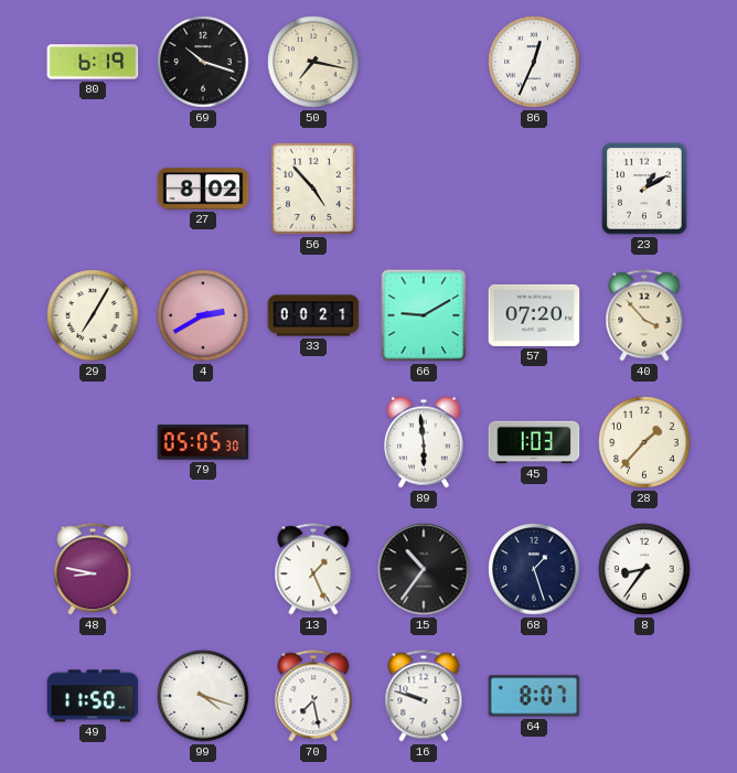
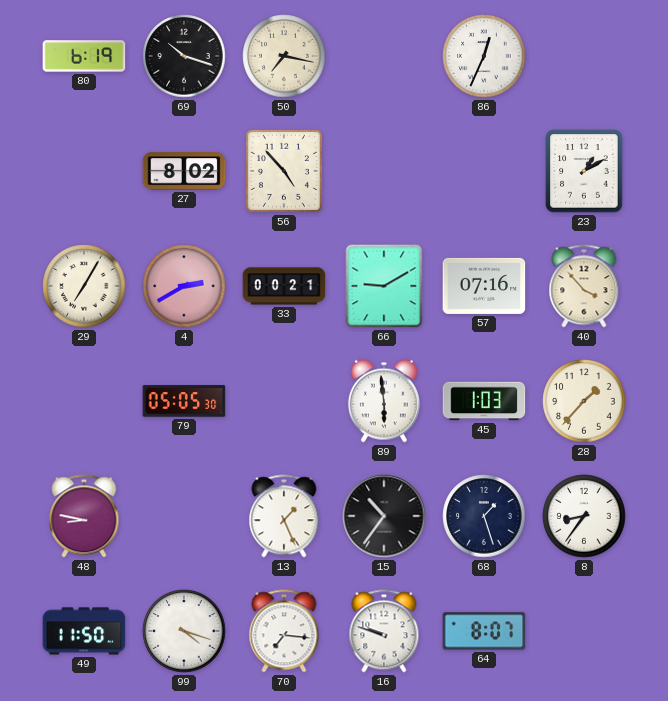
57: 07:20 -> 07:16
70: 7:28 -> 7:16
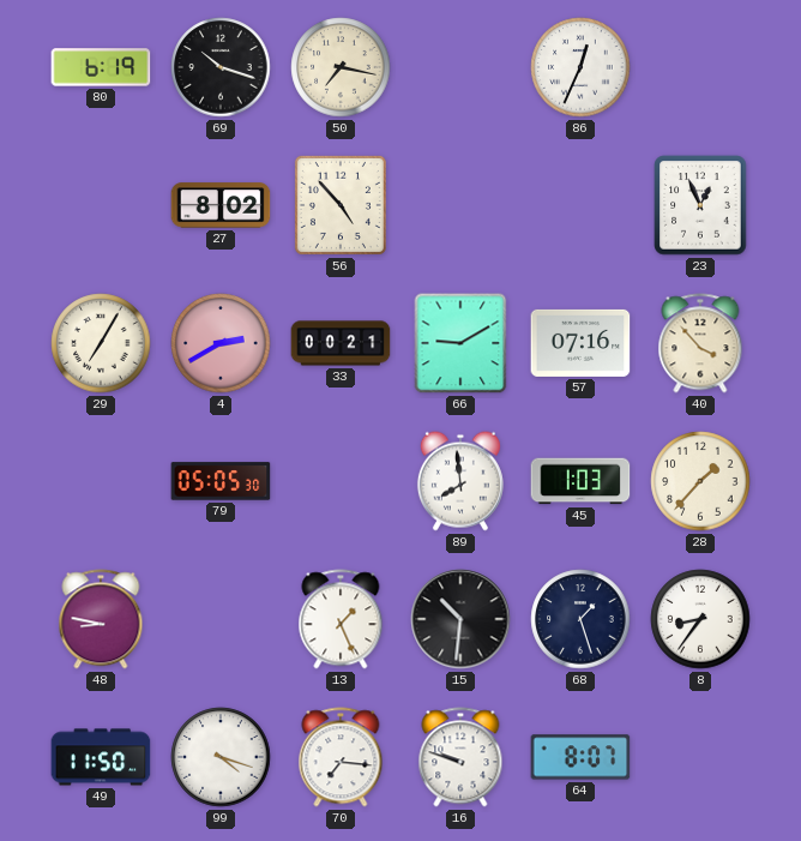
23: 1:10 -> 12:56
89: 5:59 -> 7:59
15: 10:36 -> 10:31
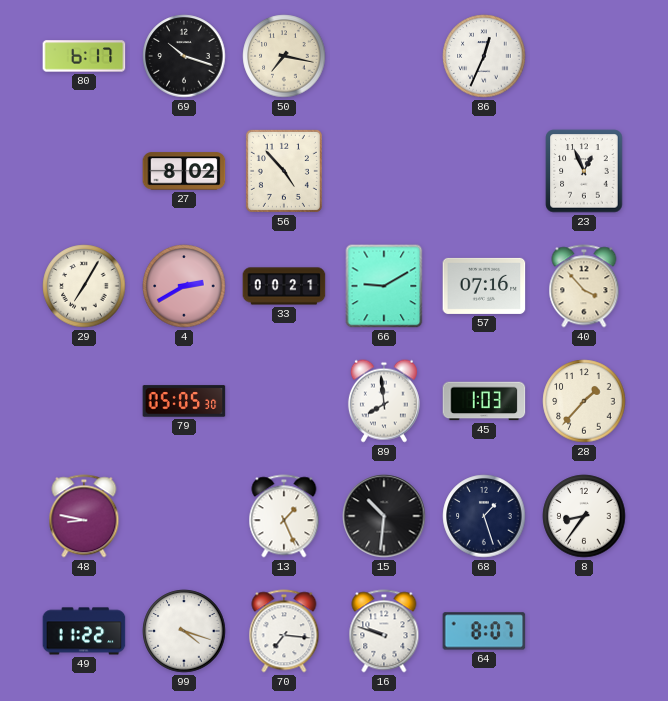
80: 6:19 -> 6:17
49: 11:50 -> 11:22
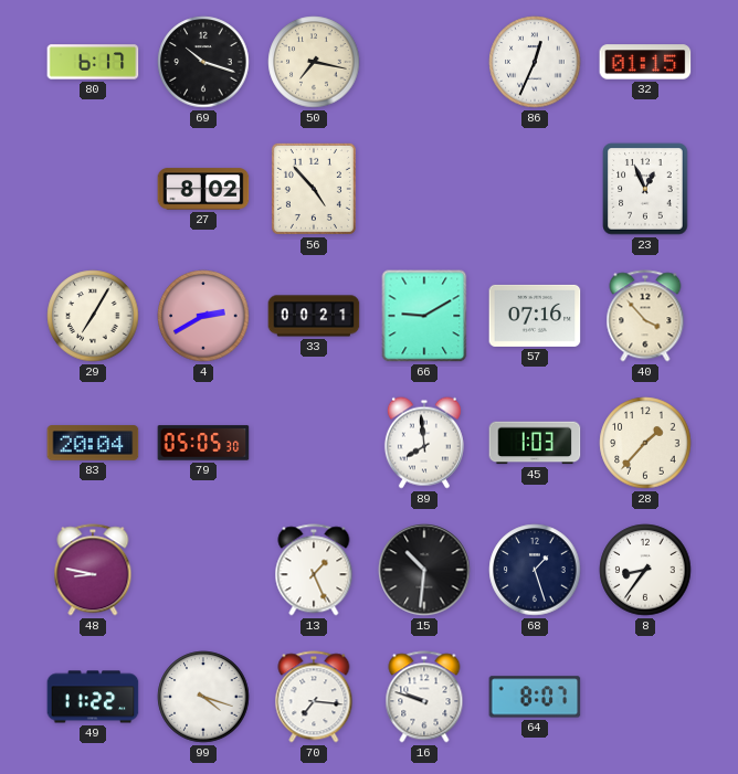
32: none -> 01:15
83: none -> 20:04
